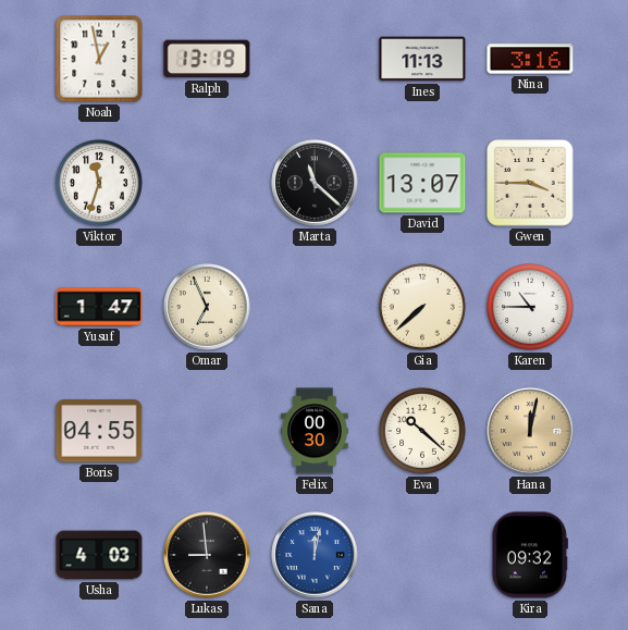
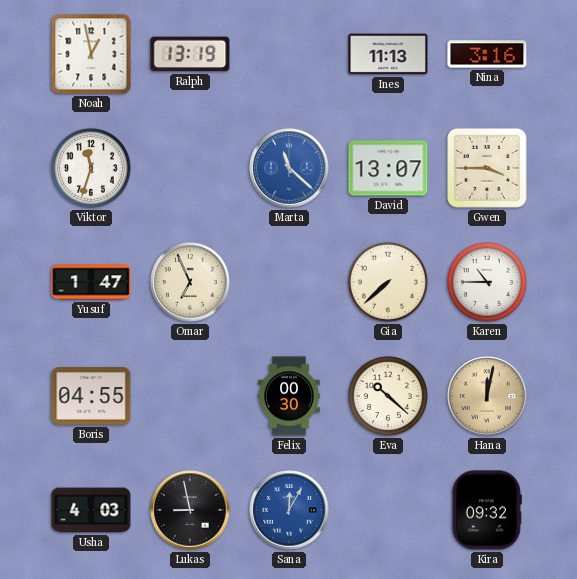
Marta dial: black -> blue
Lukas: 8:59 -> 8:58
Sana: 12:02 -> 12:05
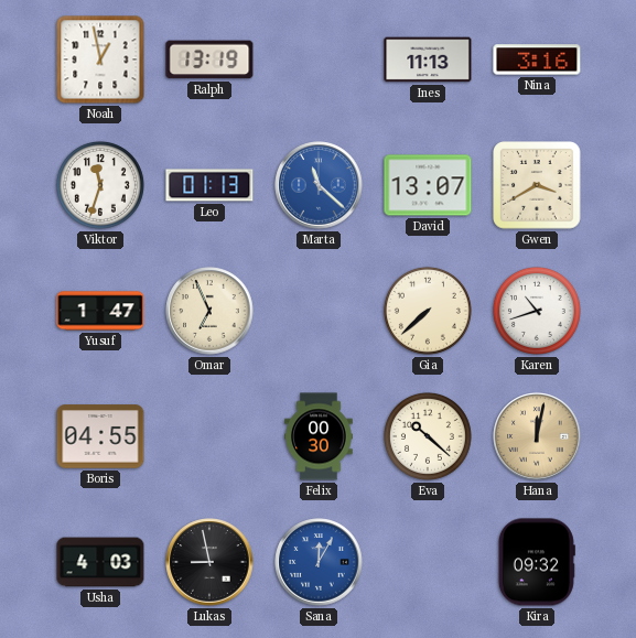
Leo: none -> 01:13
Gwen: 3:45 -> 3:40
Karen: 10:45 -> 10:42
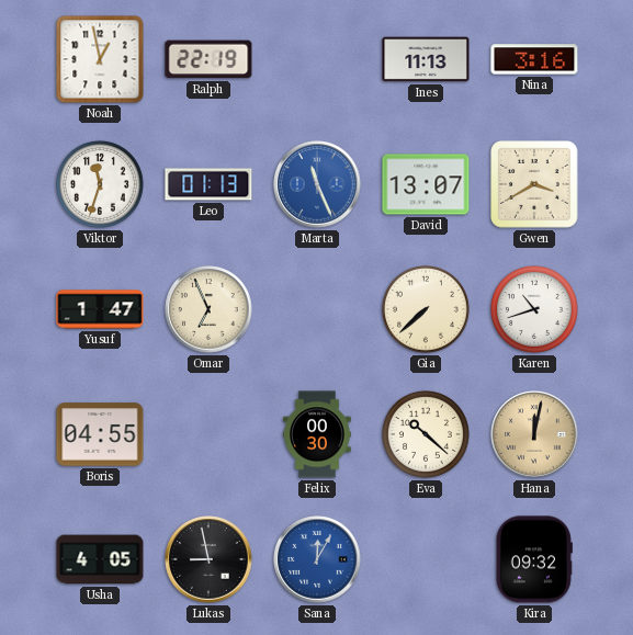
Ralph: 13:19 -> 22:19
Marta: 11:22 -> 11:26
Usha: 4:03 -> 4:05
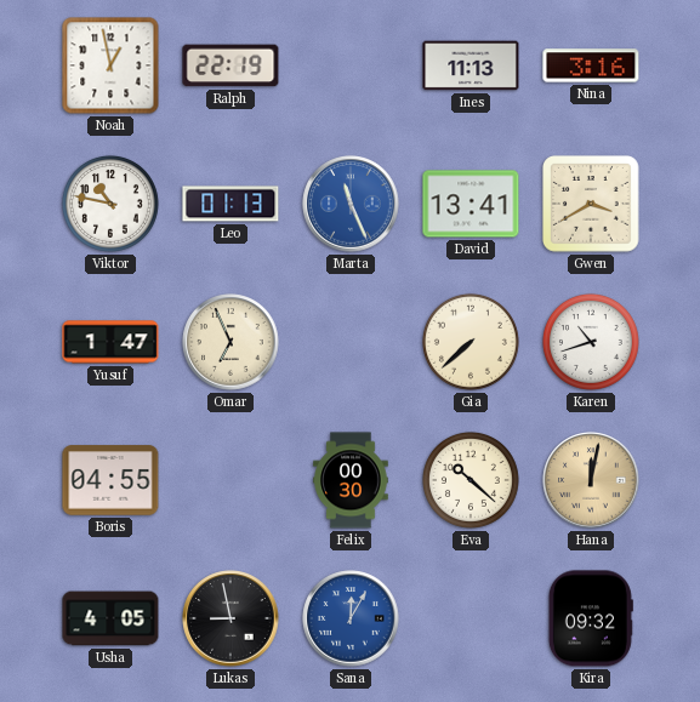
Viktor: 11:33 -> 10:47
David: 13:07 -> 13:41
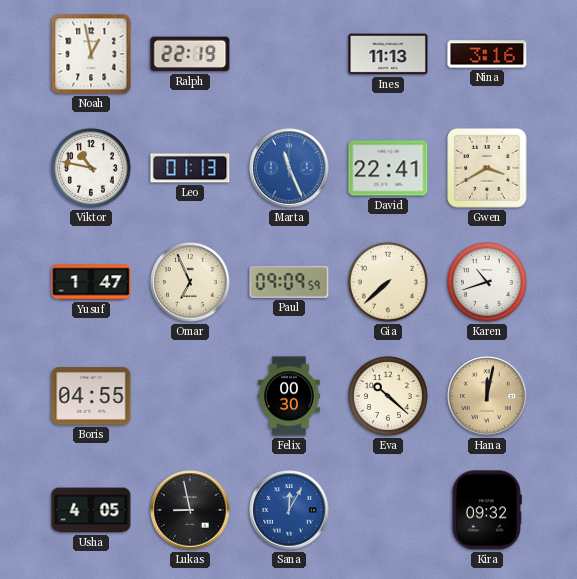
David: 13:41 -> 22:41
Paul: none -> 09:09
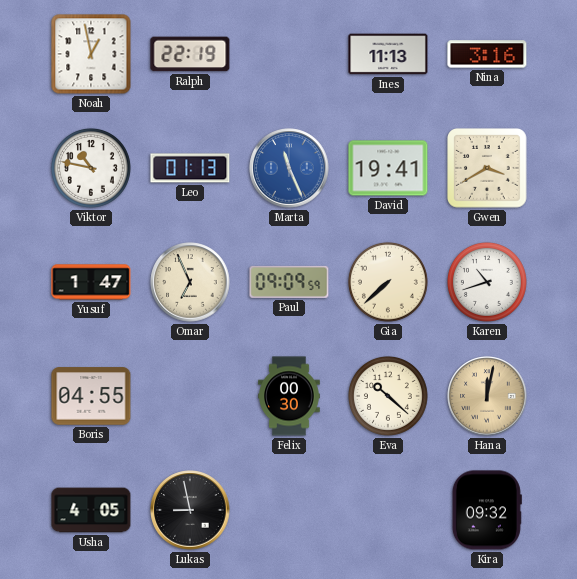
David: 22:41 -> 19:41
Sana: 12:05 -> none
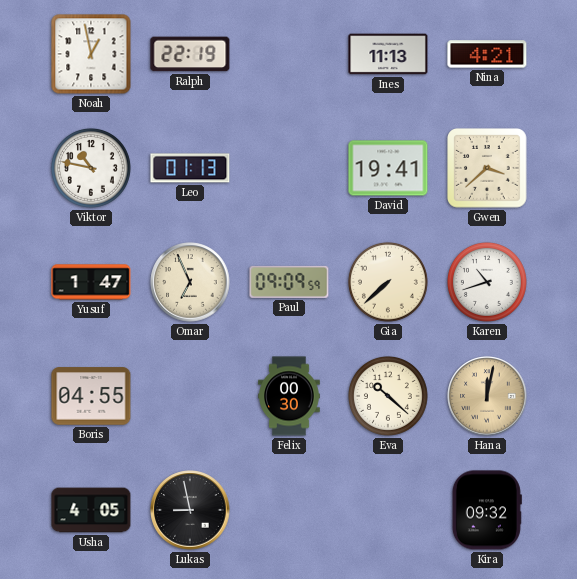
Nina: 3:16 -> 4:21
Marta: 11:26 -> none
Gwen: 3:40 -> 3:38
